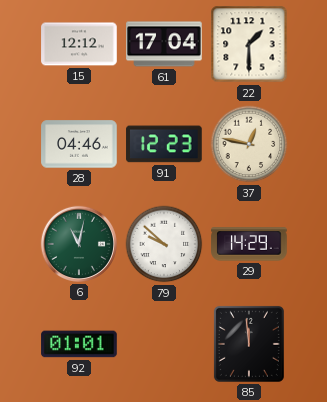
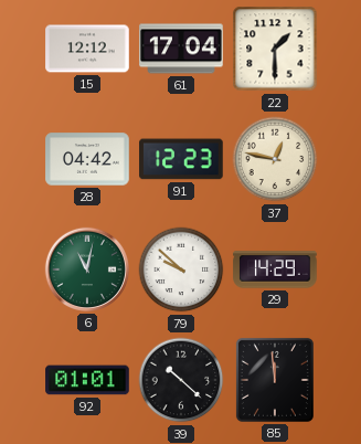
28: 04:46 -> 04:42
39: none -> 10:22
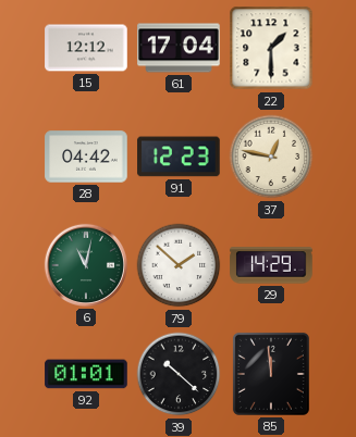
79: 9:52 -> 1:52
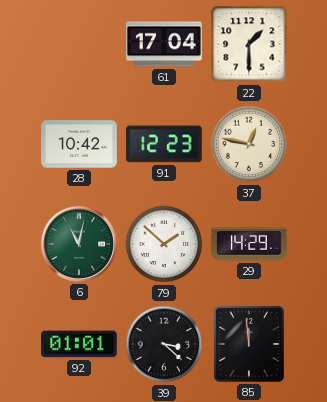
15: 12:12 -> none
28: 04:42 -> 10:42
39: 10:22 -> 3:22
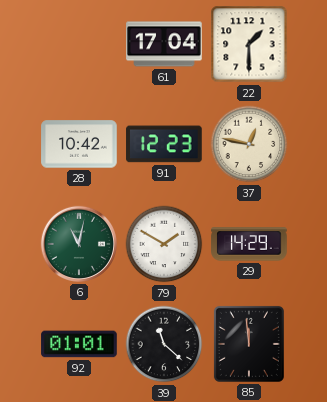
79: 1:52 -> 1:50
39: 3:22 -> 11:22
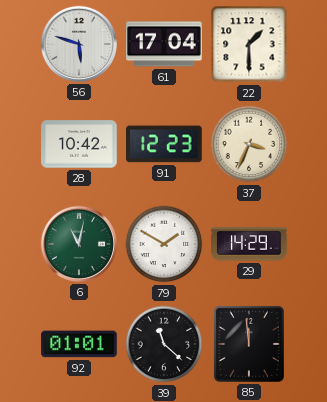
56: none -> 5:48
37: 12:47 -> 3:34
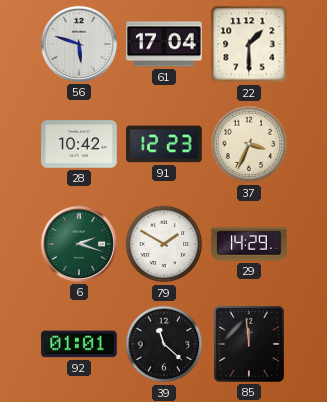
6: 11:02 -> 2:18
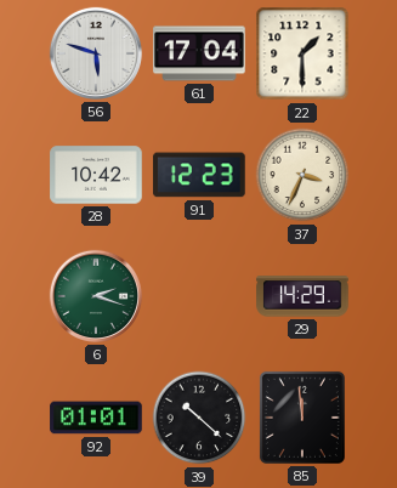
79: 1:50 -> none
39: 11:22 -> 10:22
